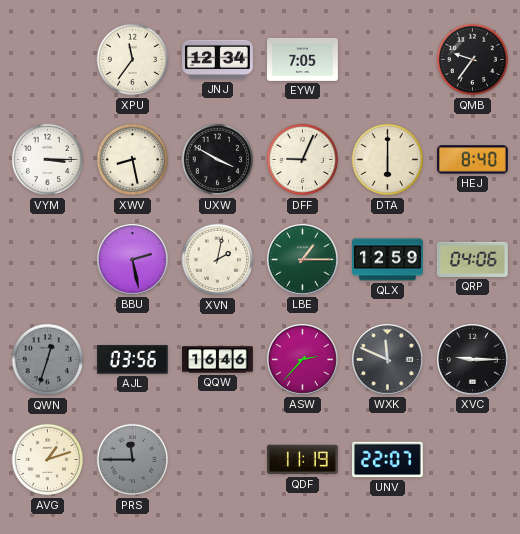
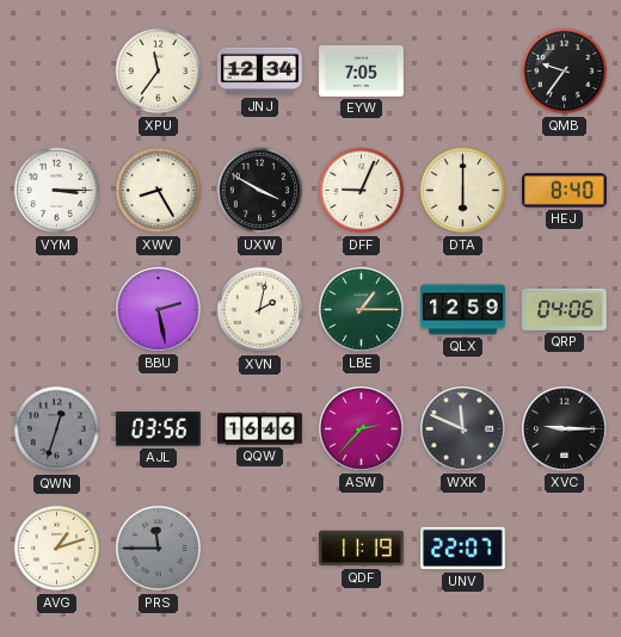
XWV: 8:28 -> 8:25
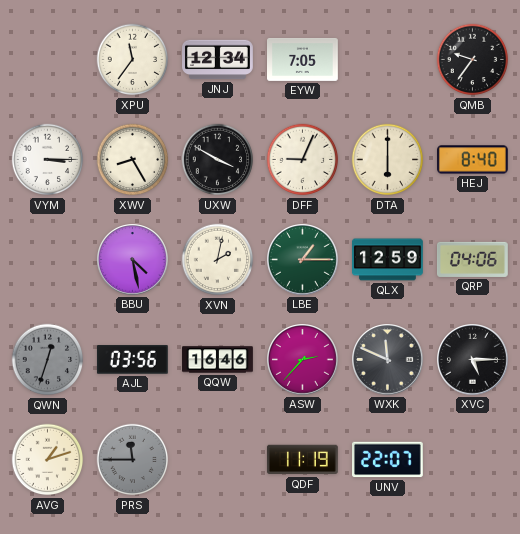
BBU: 2:28 -> 4:28
XVC: 9:15 -> 5:15
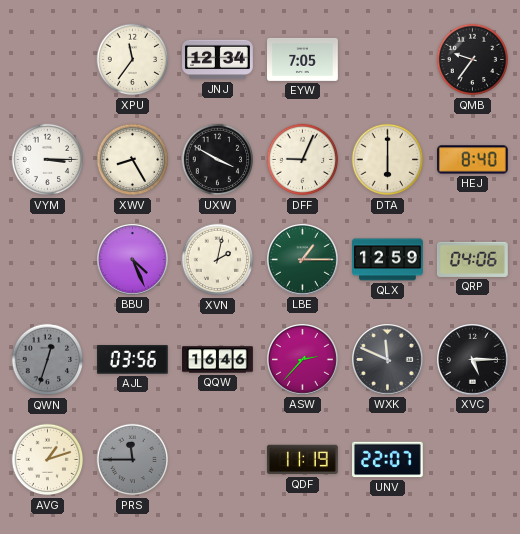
BBU: 4:28 -> 4:26
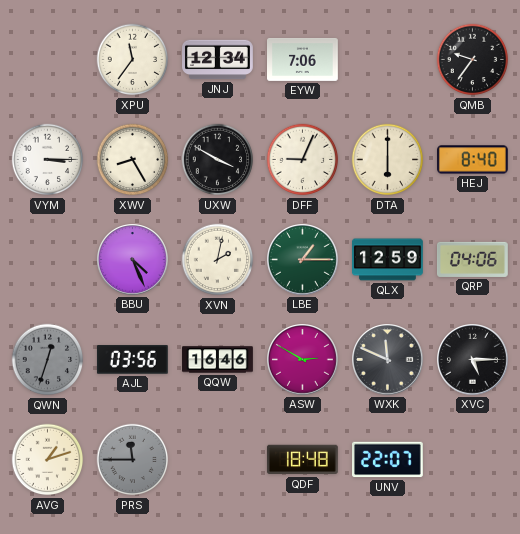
EYW: 7:05 -> 7:06
ASW: 2:37 -> 2:50
QDF: 11:19 -> 18:48
